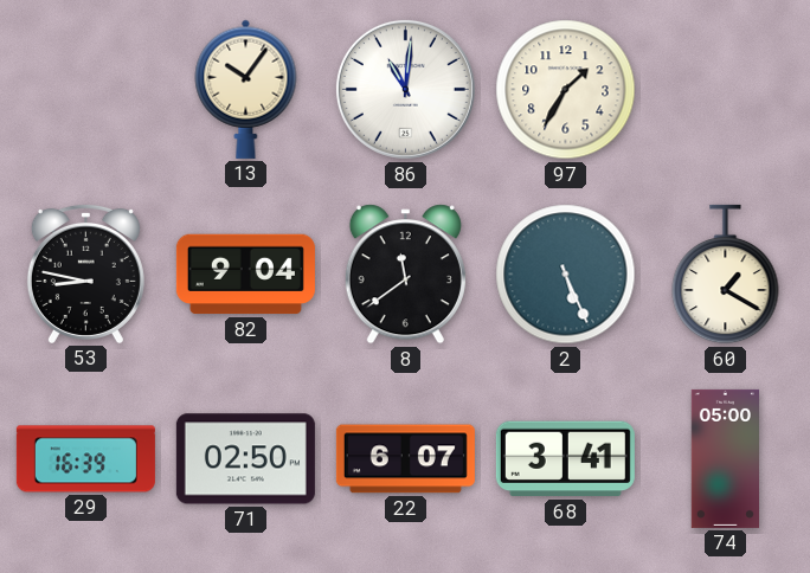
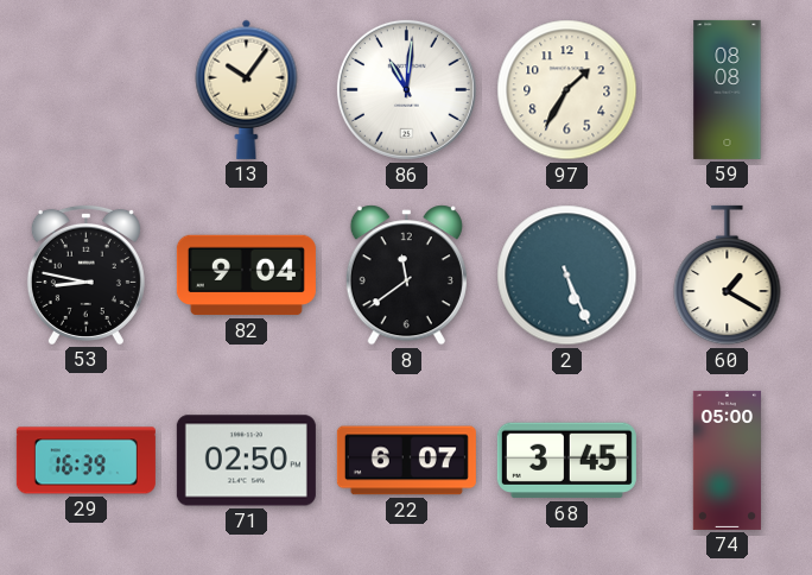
59: none -> 08:08
68: 3:41 -> 3:45
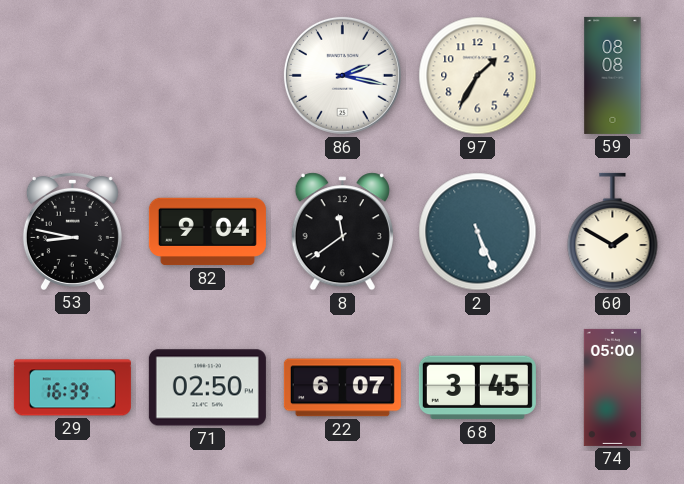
13: 10:06 -> none
86: 11:01 -> 2:17
60: 1:20 -> 1:50
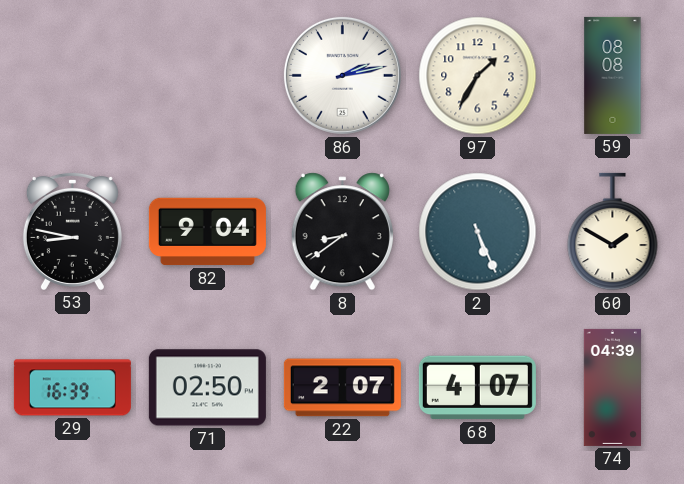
86: 2:17 -> 2:13
8: 11:39 -> 8:39
22: 6:07 -> 2:07
68: 3:45 -> 4:07
74: 05:00 -> 04:39
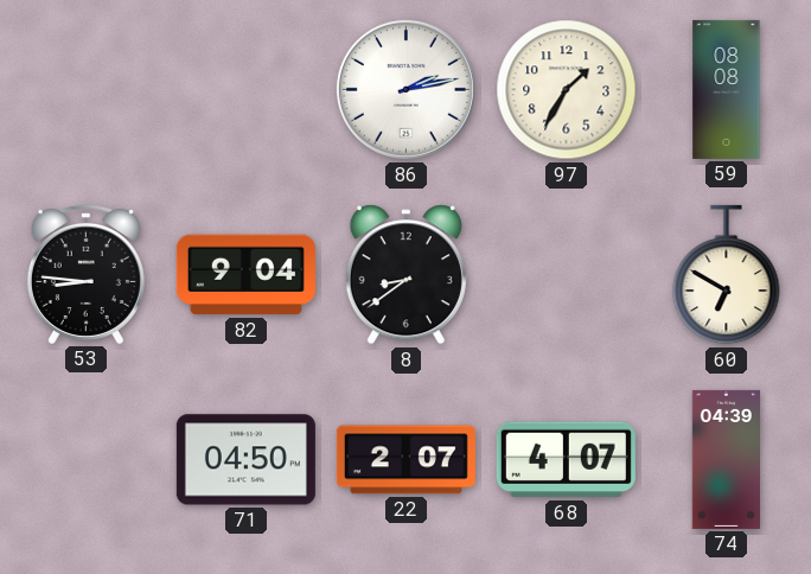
53: 8:47 -> 8:46
2: 5:26 -> none
60: 1:50 -> 6:50
29: 16:39 -> none
71: 02:50 -> 04:50
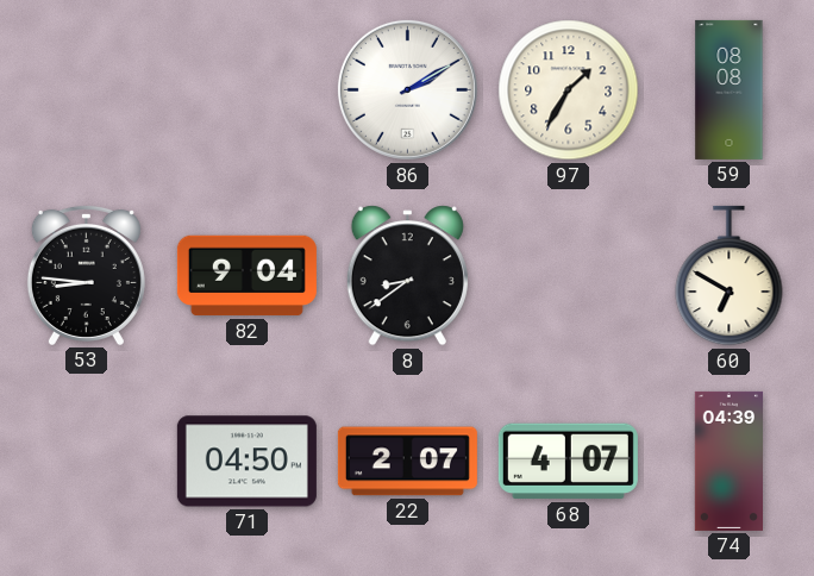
86: 2:13 -> 2:10
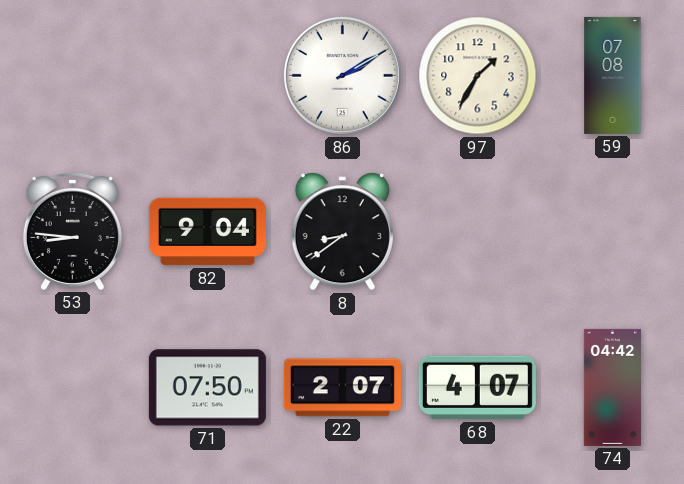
59: 08:08 -> 07:08
60: 6:50 -> none
71: 04:50 -> 07:50
74: 04:39 -> 04:42
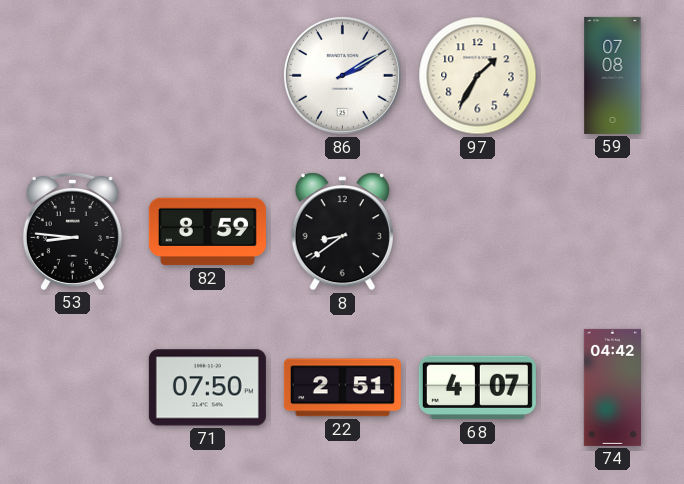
82: 9:04 -> 8:59
22: 2:07 -> 2:51
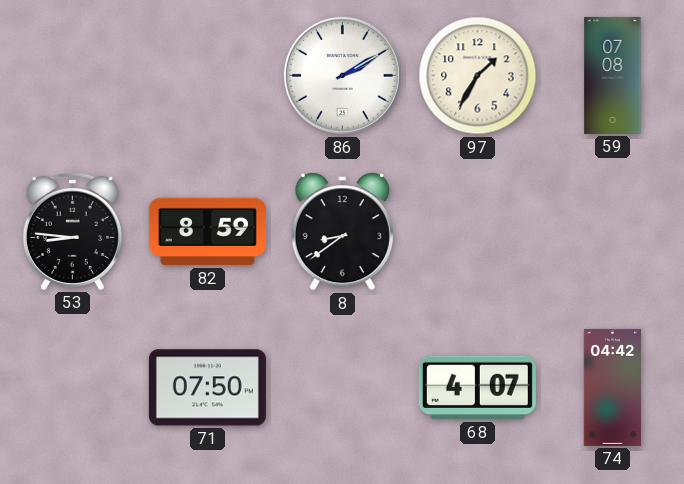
22: 2:51 -> none
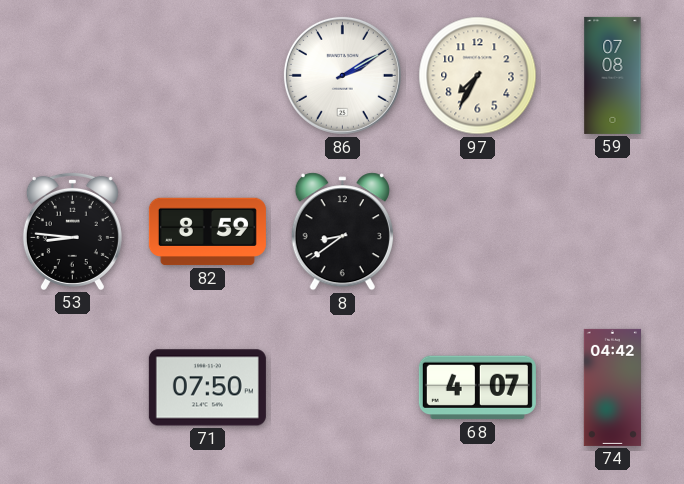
97: 1:35 -> 7:35
